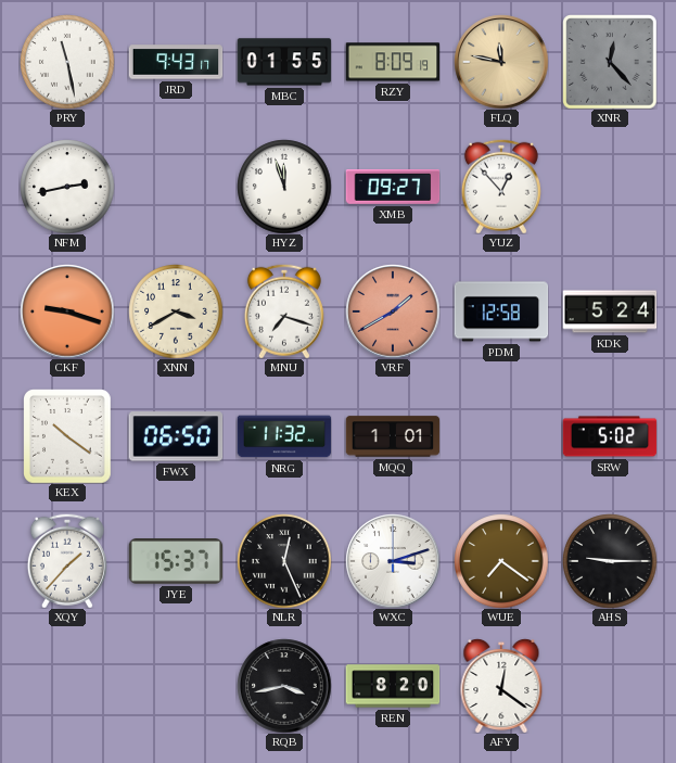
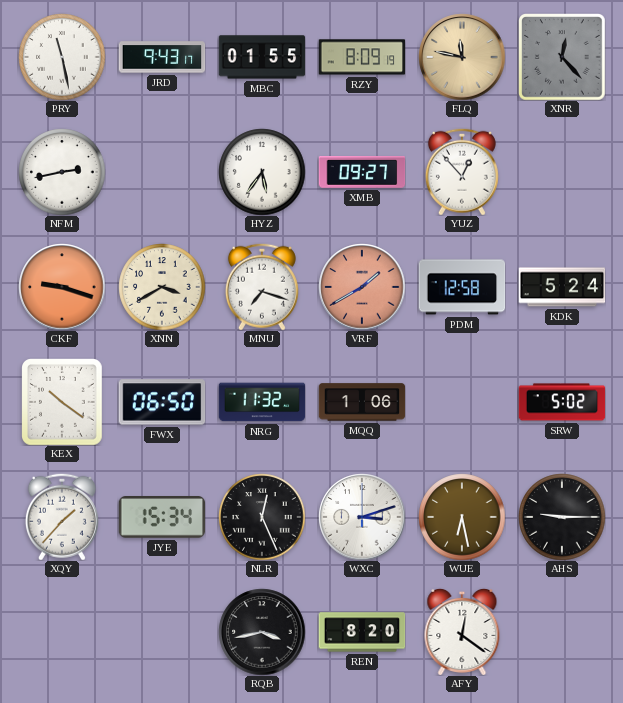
HYZ: 11:57 -> 5:36
MQQ: 1:01 -> 1:06
JYE: 15:37 -> 15:34
WUE: 7:21 -> 6:28
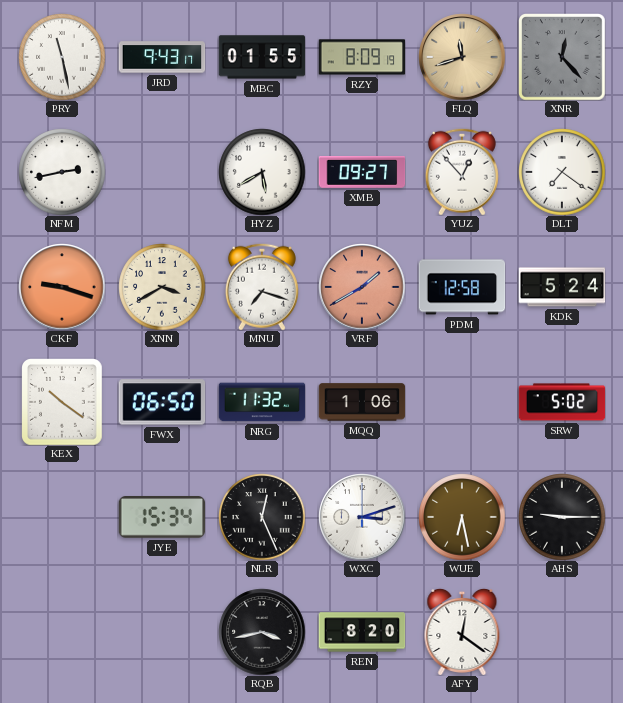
FLQ: 11:47 -> 11:42
HYZ: 5:36 -> 5:40
DLT: none -> 7:21
XQY: 1:37 -> none
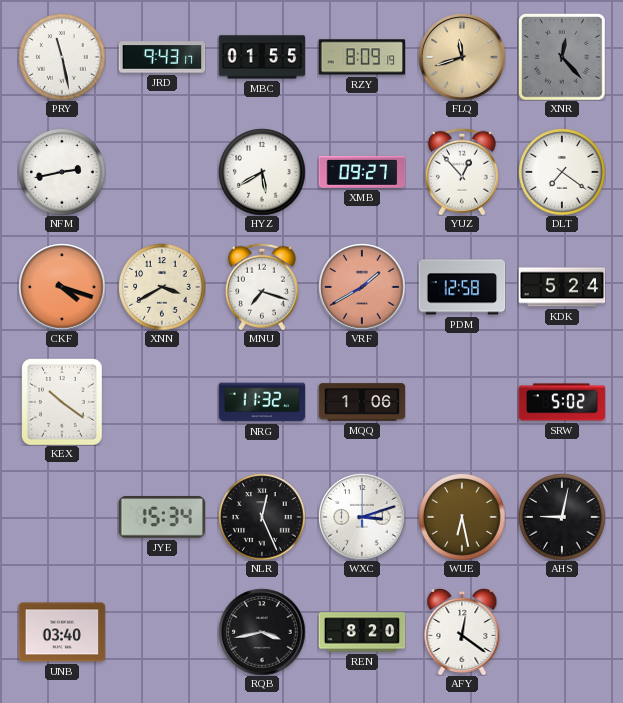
CKF: 9:18 -> 4:18
FWX: 06:50 -> none
AHS: 9:15 -> 9:02
UNB: none -> 03:40
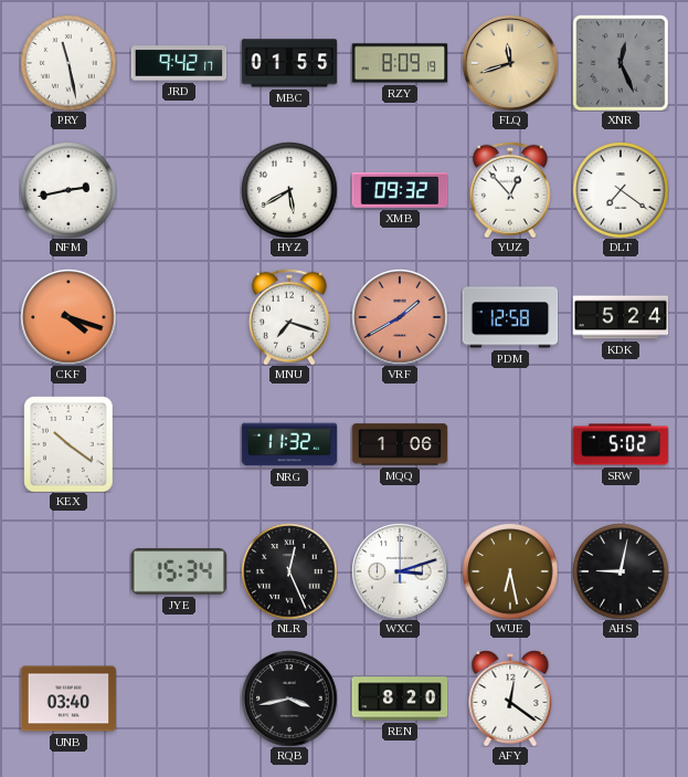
JRD: 9:43 -> 9:42
XNR: 12:23 -> 12:26
XMB: 09:27 -> 09:32
XNN: 3:40 -> none
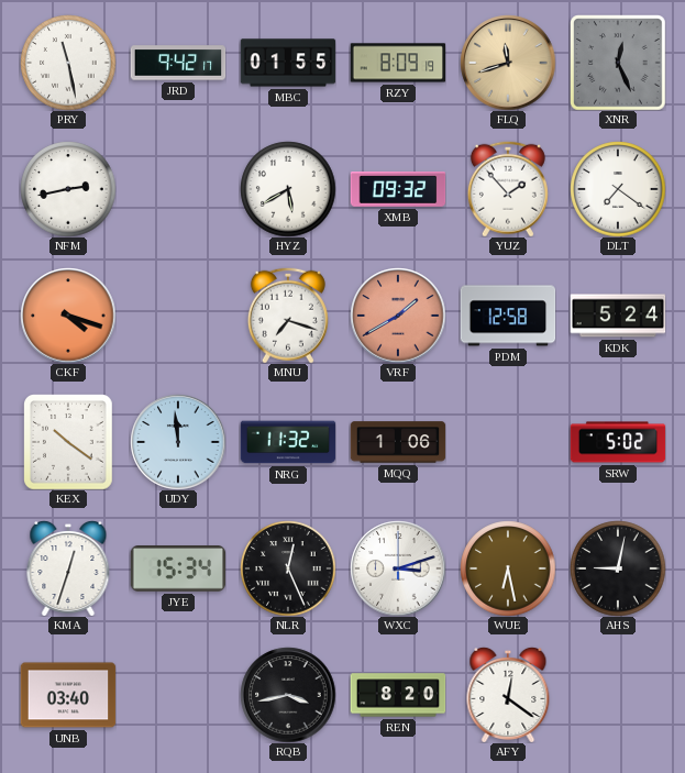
YUZ: 12:53 -> 1:53
UDY: none -> 11:59
KMA: none -> 12:33
